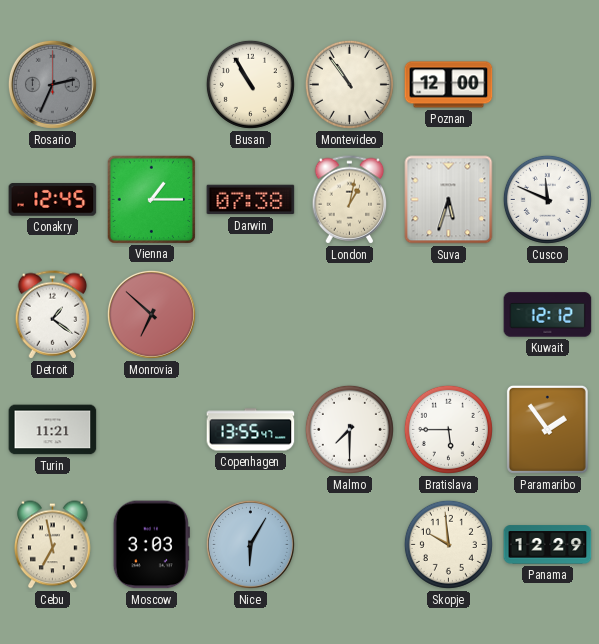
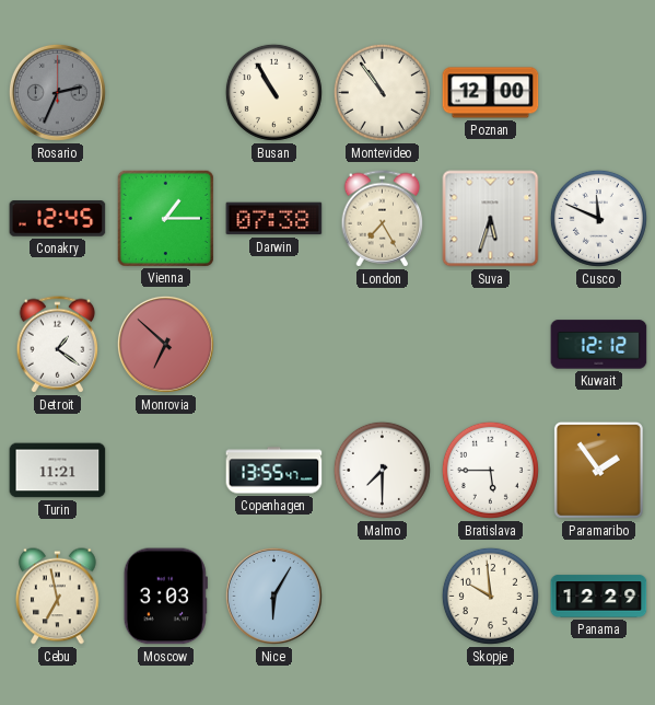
London: 1:02 -> 7:25
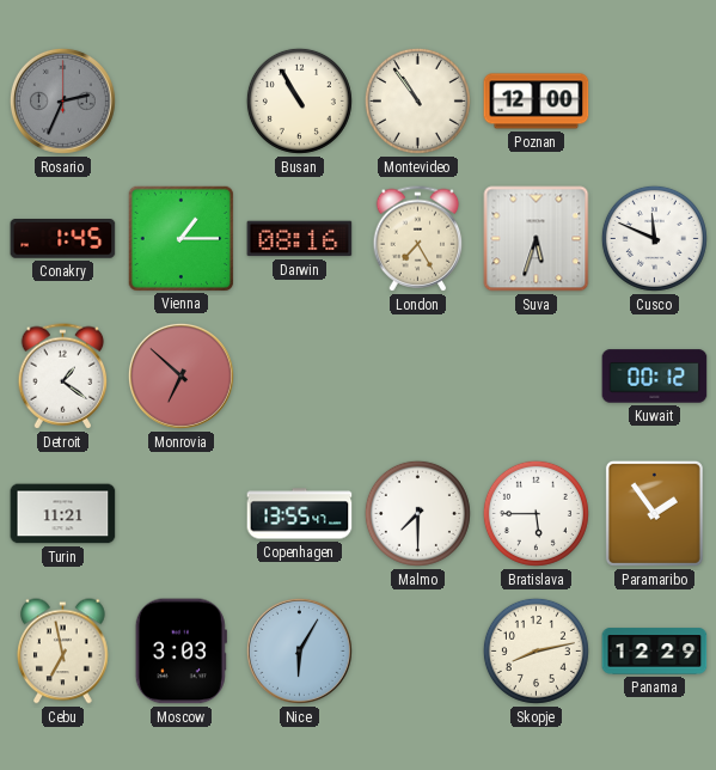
Conakry: 12:45 -> 1:45
Darwin: 07:38 -> 08:16
Kuwait: 12:12 -> 00:12
Skopje: 9:59 -> 8:13
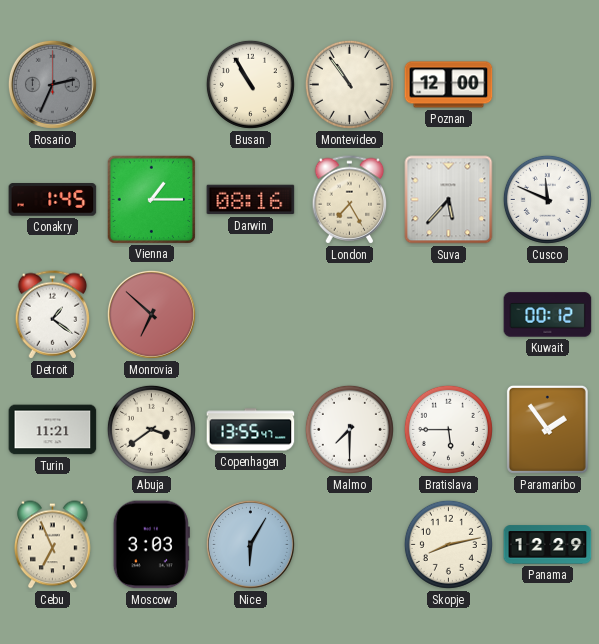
Suva: 5:33 -> 5:37
Abuja: none -> 3:39
Cebu: 6:58 -> 6:56
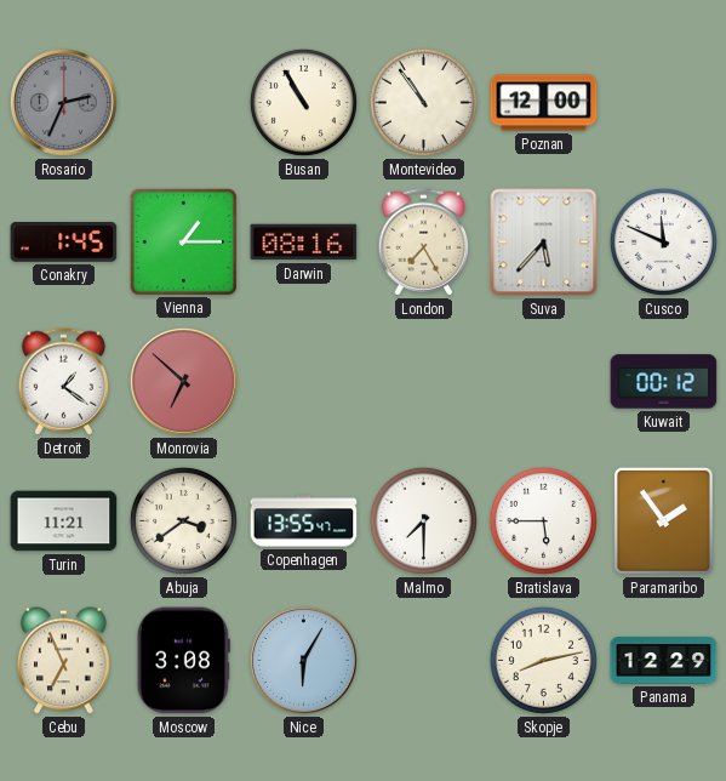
Moscow: 3:03 -> 3:08
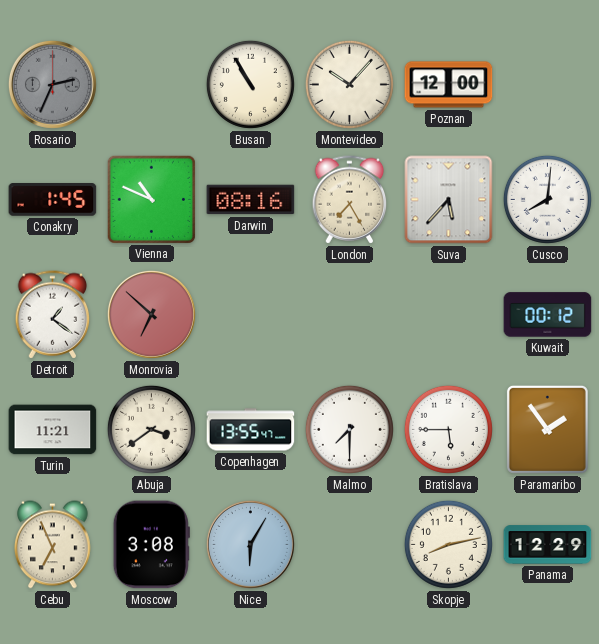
Montevideo: 10:54 -> 10:07
Vienna: 1:15 -> 10:49
Cusco: 11:49 -> 8:01
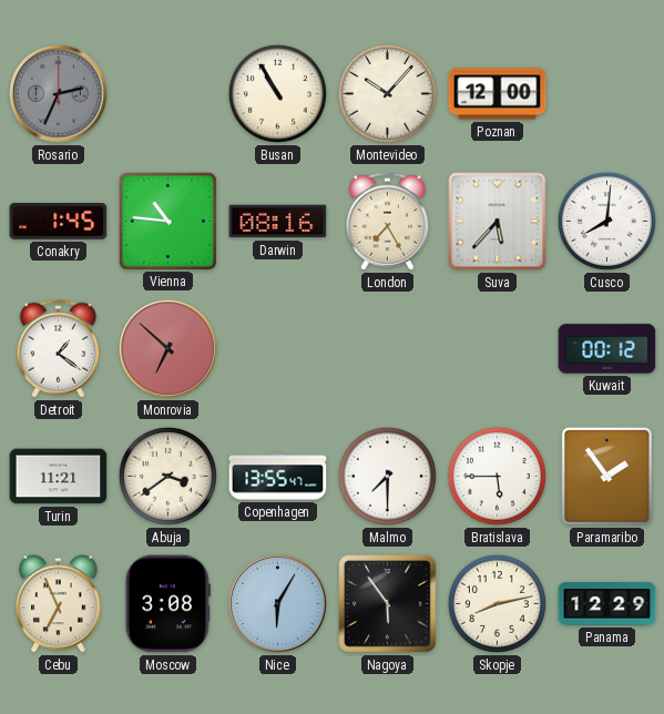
Vienna: 10:49 -> 10:46
Nagoya: none -> 5:54
